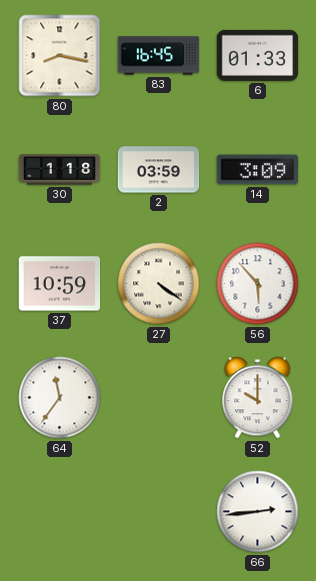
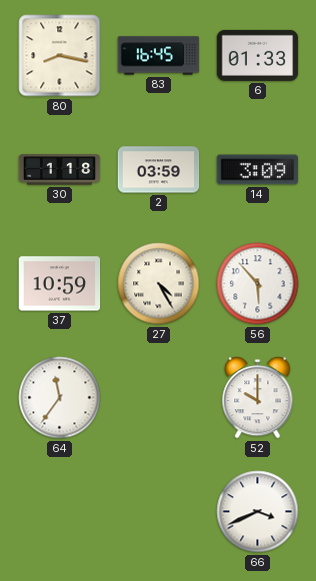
27: 4:21 -> 4:25
66: 2:44 -> 3:41
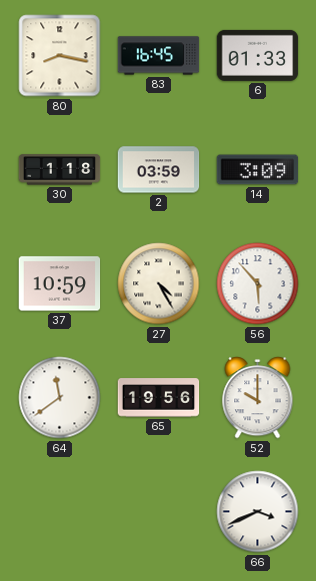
64: 11:36 -> 11:39
65: none -> 19:56
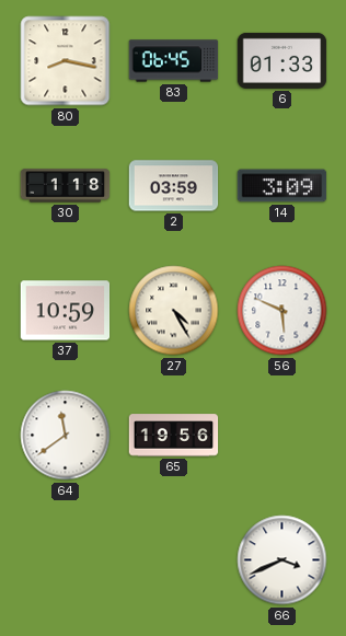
83: 16:45 -> 06:45
56: 5:53 -> 5:49
52: 10:00 -> none
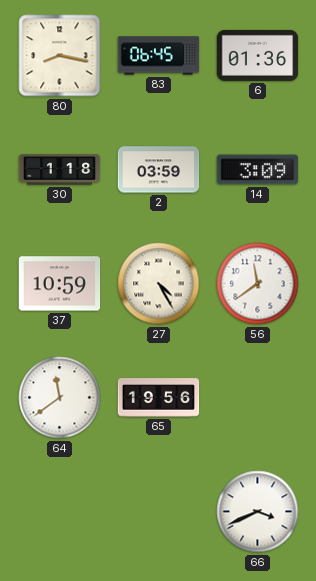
6: 01:33 -> 01:36
56: 5:49 -> 11:39
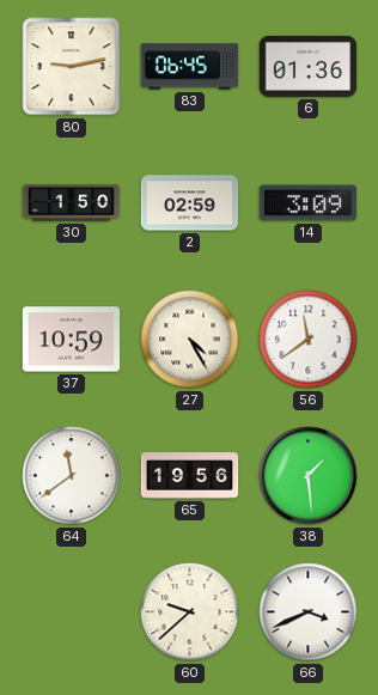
80: 8:17 -> 9:13
30: 1:18 -> 1:50
2: 03:59 -> 02:59
38: none -> 1:29
60: none -> 9:38
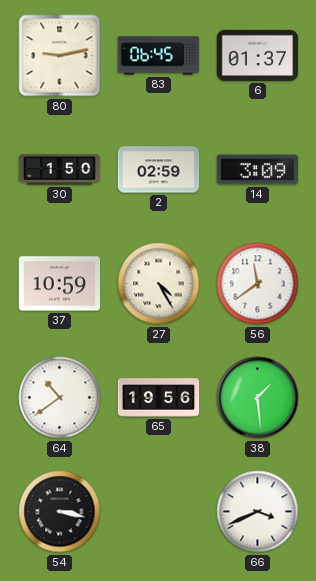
6: 01:36 -> 01:37
64: 11:39 -> 10:39
54: none -> 3:17
60: 9:38 -> none
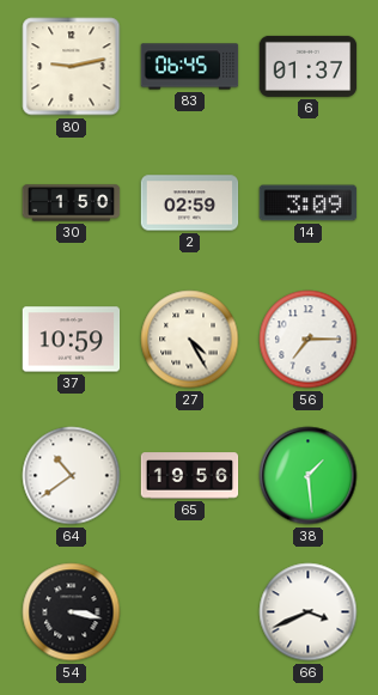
56: 11:39 -> 7:15
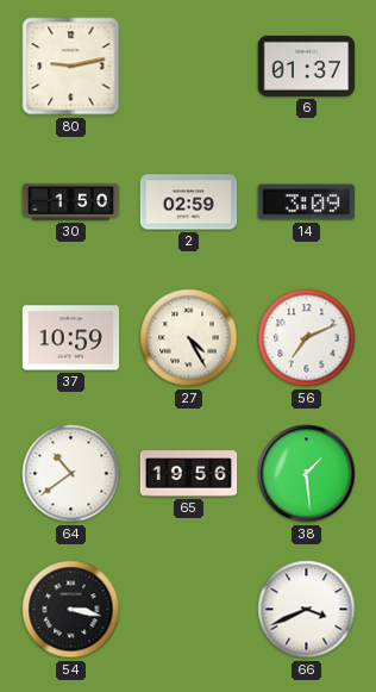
83: 06:45 -> none
56: 7:15 -> 7:11
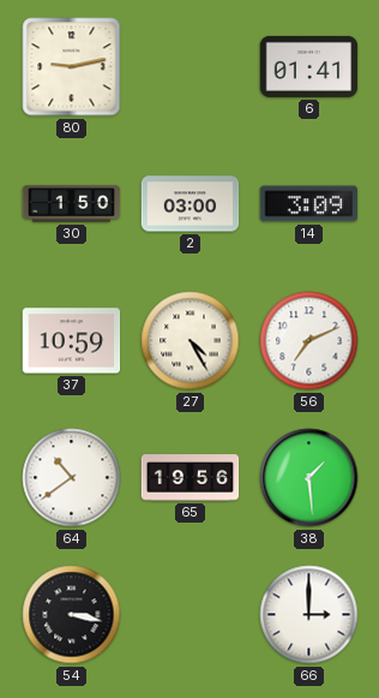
6: 01:37 -> 01:41
2: 02:59 -> 03:00
66: 3:41 -> 3:00
